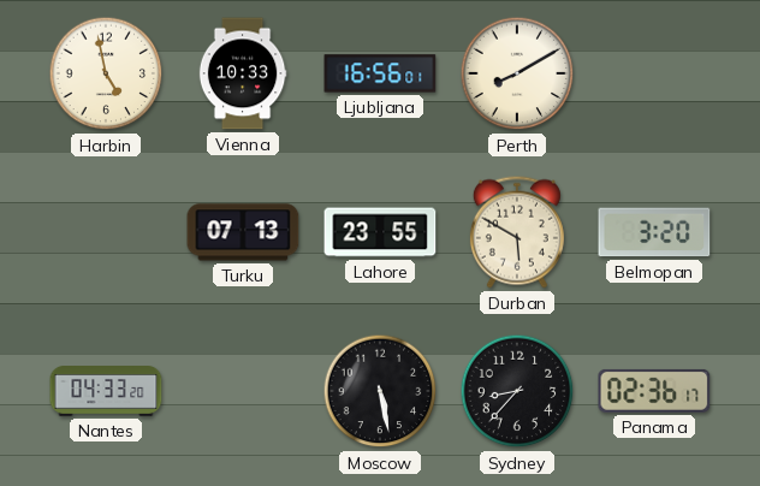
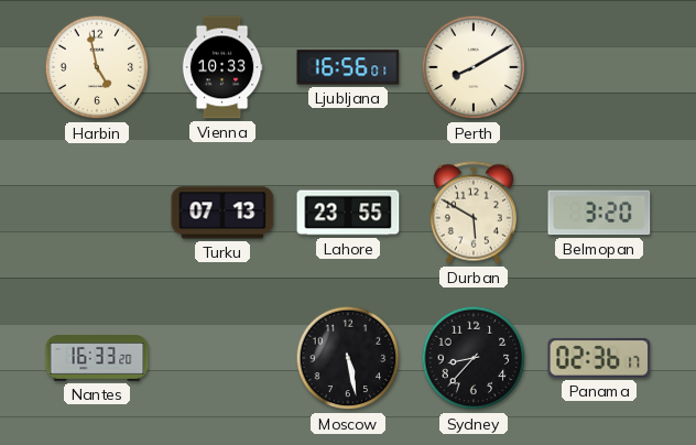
Nantes: 04:33 -> 16:33
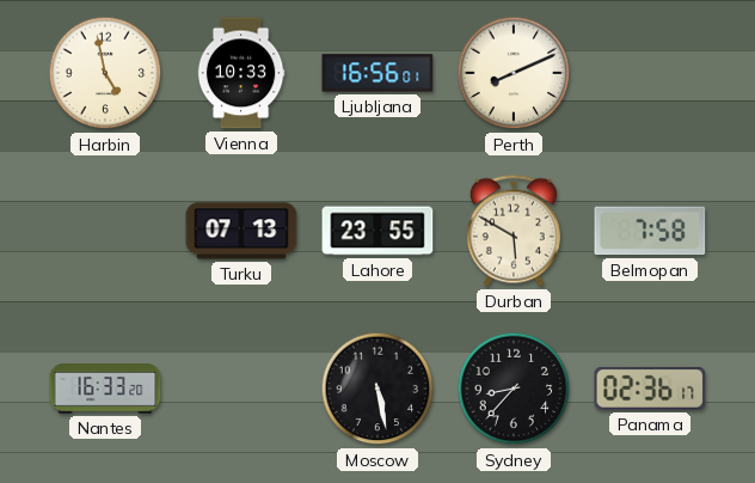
Perth: 8:10 -> 8:11
Belmopan: 3:20 -> 7:58
